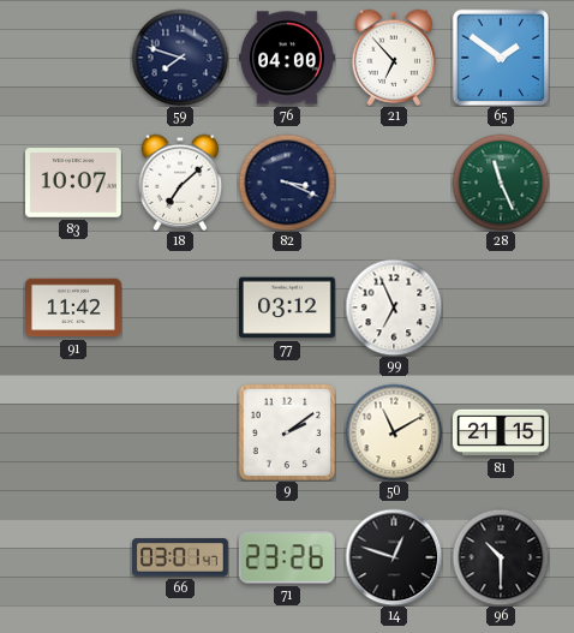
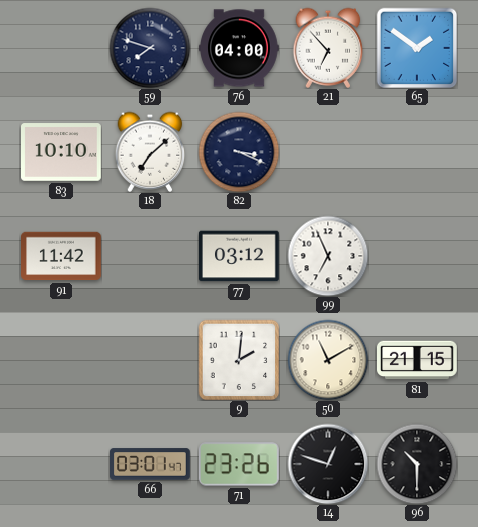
83: 10:07 -> 10:10
28: 11:26 -> none
9: 2:09 -> 2:01
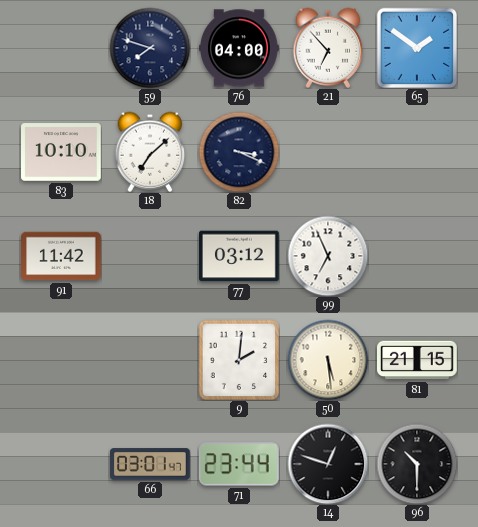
50: 11:10 -> 5:29
71: 23:26 -> 23:44
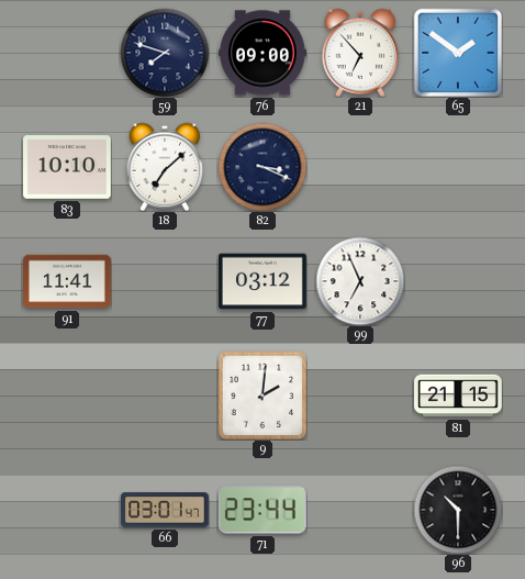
76: 04:00 -> 09:00
91: 11:42 -> 11:41
50: 5:29 -> none
14: 12:48 -> none
